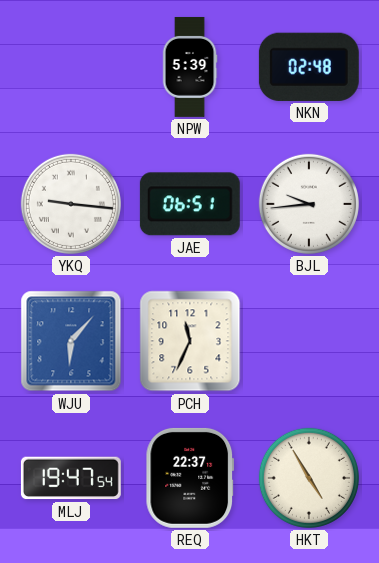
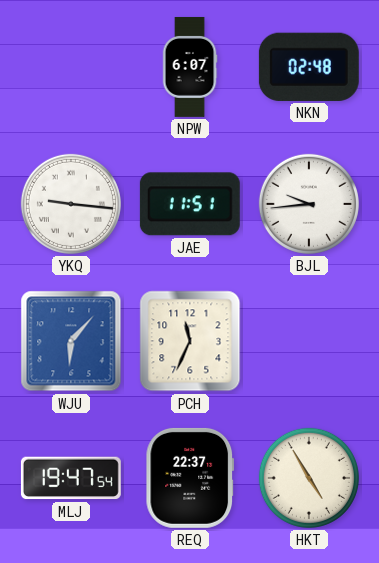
NPW: 5:39 -> 6:07
JAE: 06:51 -> 11:51
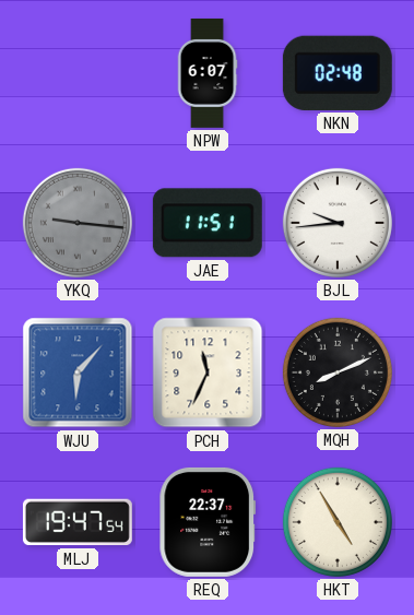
YKQ dial: white -> grey
MQH: none -> 8:11
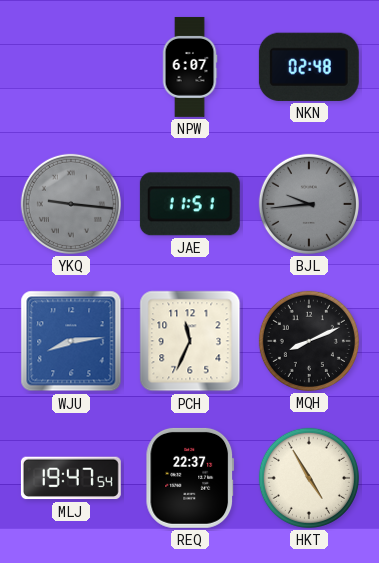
BJL dial: white -> grey
WJU: 6:07 -> 8:14
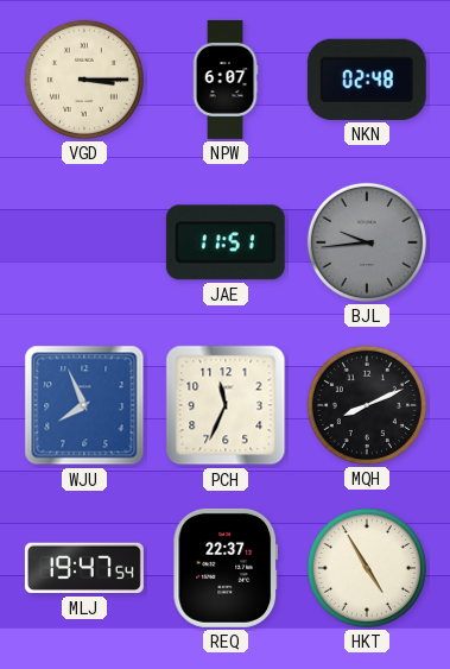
VGD: none -> 3:15
YKQ: 9:16 -> none
WJU: 8:14 -> 7:56
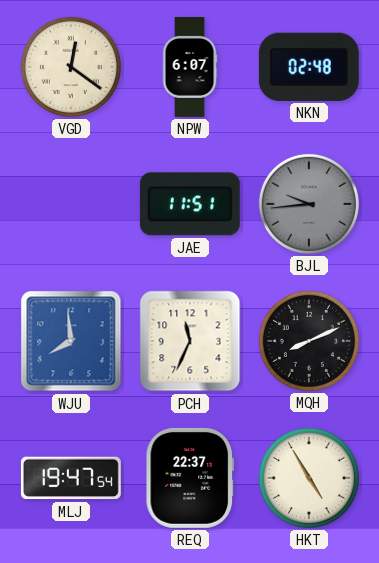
VGD: 3:15 -> 12:21
WJU: 7:56 -> 7:59
